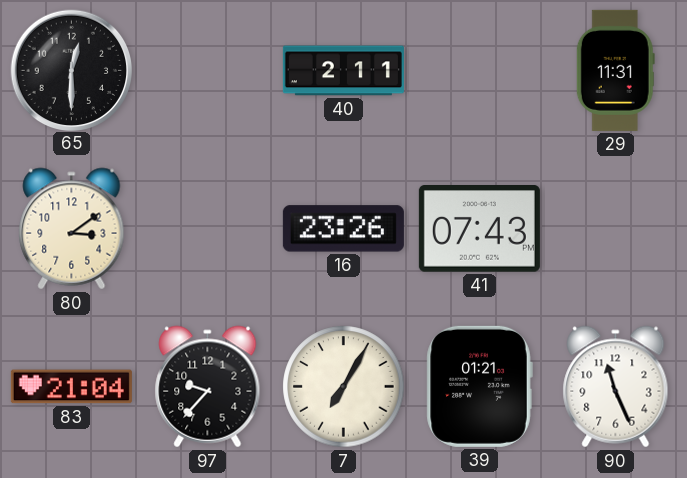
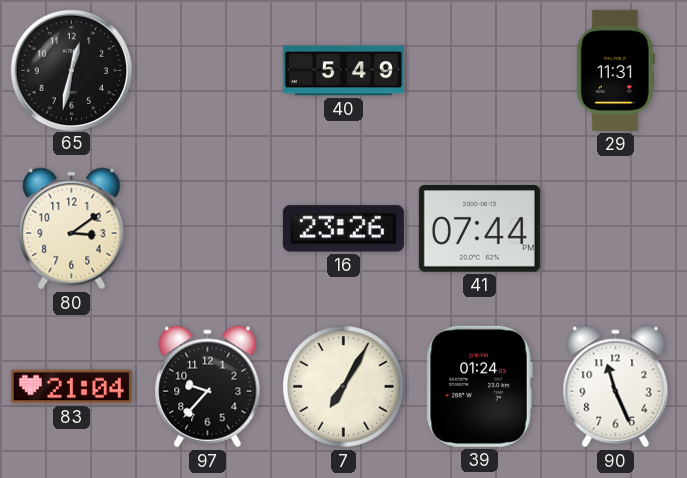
65: 12:30 -> 12:32
40: 2:11 -> 5:49
41: 07:43 -> 07:44
39: 01:21 -> 01:24
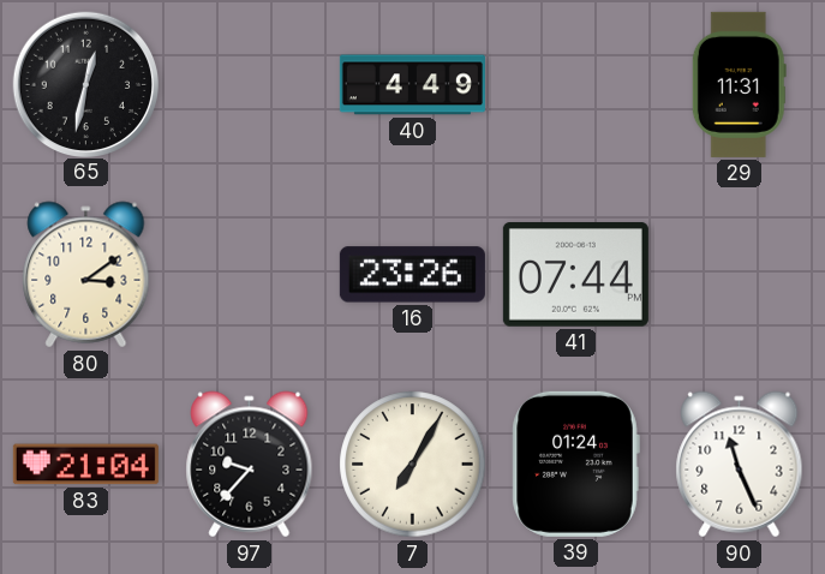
40: 5:49 -> 4:49
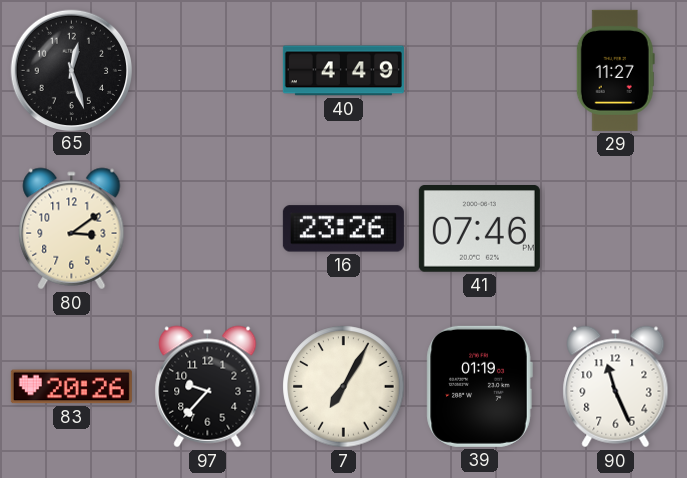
65: 12:32 -> 12:27
29: 11:31 -> 11:27
41: 07:44 -> 07:46
83: 21:04 -> 20:26
39: 01:24 -> 01:19
